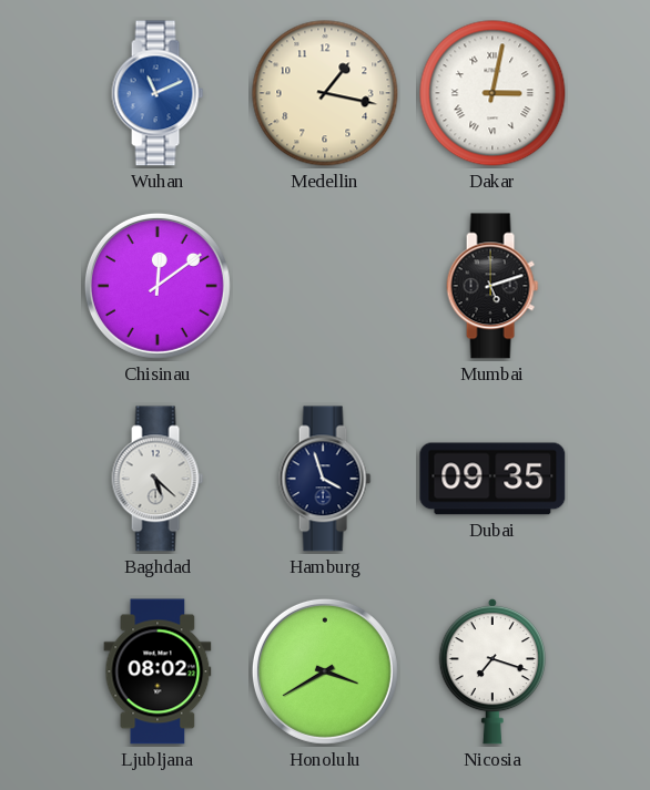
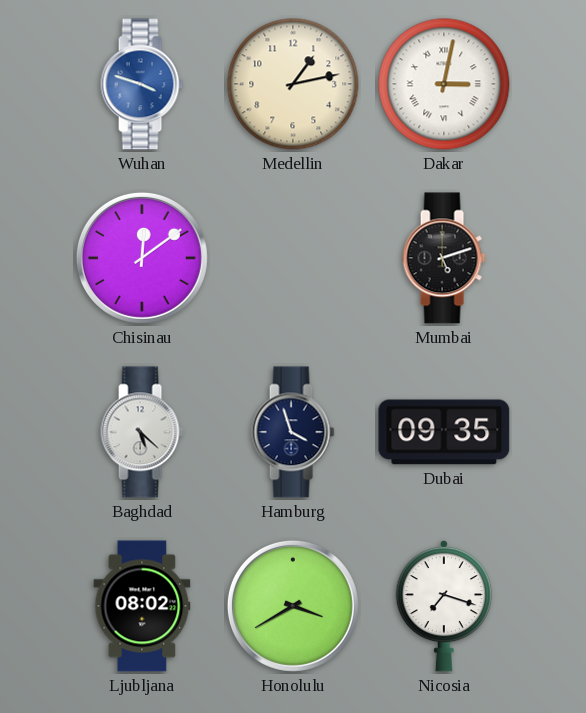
Wuhan: 11:11 -> 3:48
Medellin: 1:17 -> 1:13
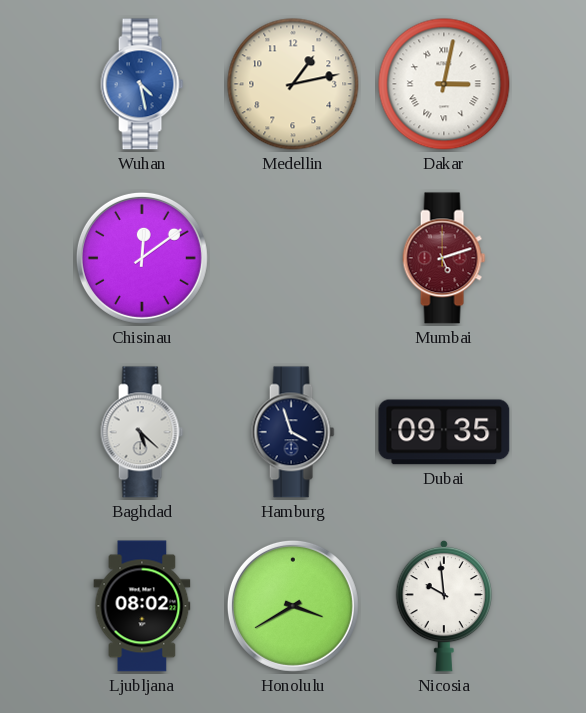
Wuhan: 3:48 -> 4:28
Mumbai dial: black -> burgundy
Nicosia: 7:18 -> 9:59
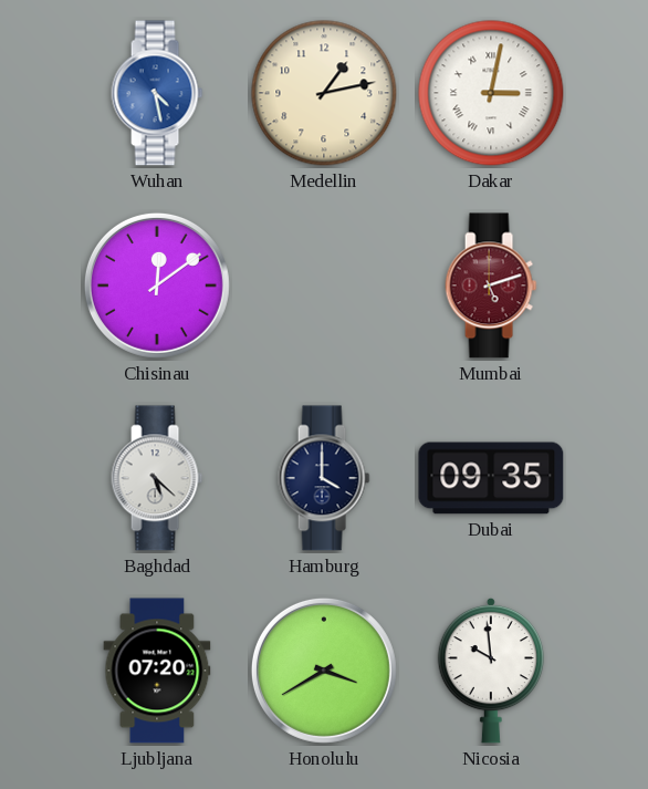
Hamburg: 3:57 -> 4:00
Ljubljana: 08:02 -> 07:20
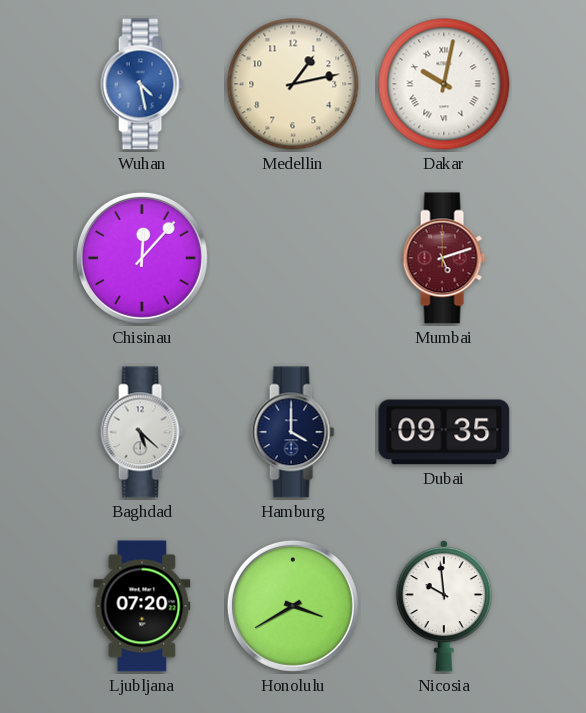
Dakar: 3:02 -> 10:02
Chisinau: 12:09 -> 12:07
